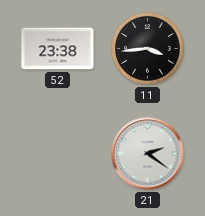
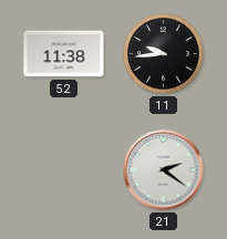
52: 23:38 -> 11:38
11: 3:44 -> 9:44
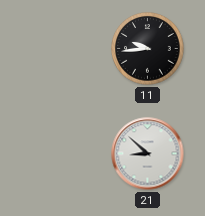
52: 11:38 -> none
21: 2:21 -> 8:52
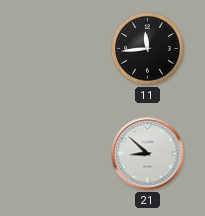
11: 9:44 -> 11:44
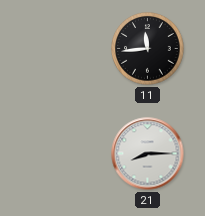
21: 8:52 -> 8:15
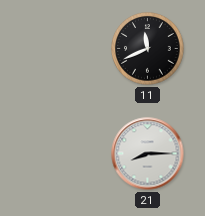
11: 11:44 -> 11:41
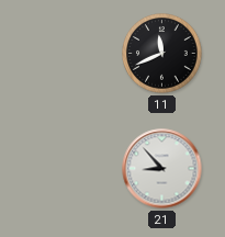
21: 8:15 -> 8:53
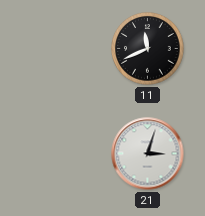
21: 8:53 -> 3:03
